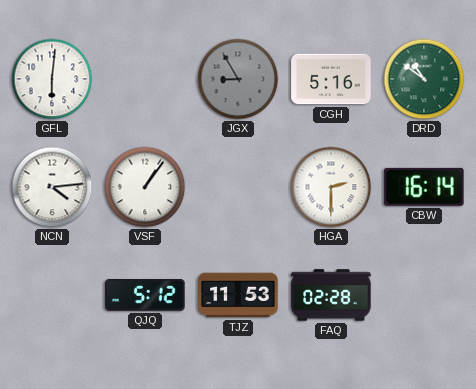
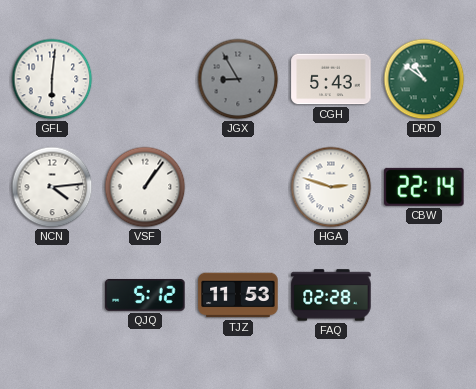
CGH: 5:16 -> 5:43
HGA: 2:30 -> 2:48
CBW: 16:14 -> 22:14
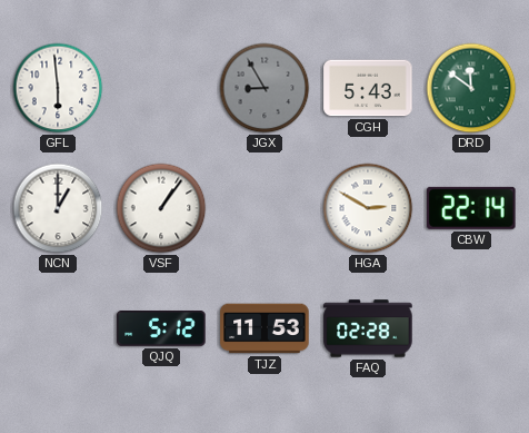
GFL: 6:01 -> 5:59
DRD: 10:51 -> 11:51
NCN: 4:14 -> 1:00
HGA: 2:48 -> 2:50
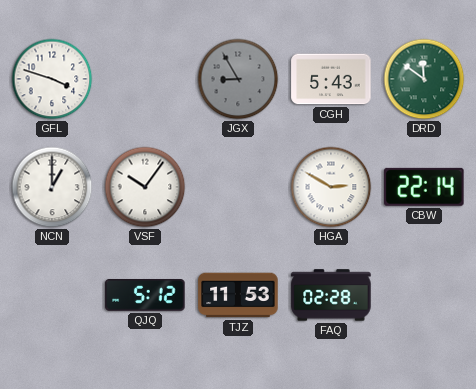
GFL: 5:59 -> 3:48
VSF: 1:06 -> 10:06
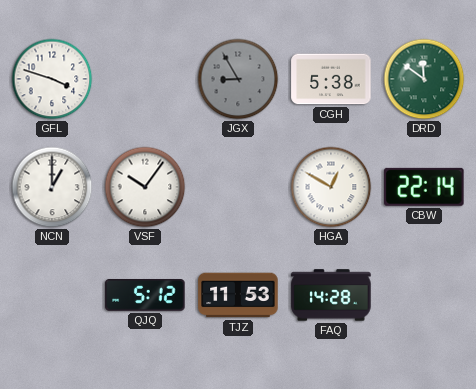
CGH: 5:43 -> 5:38
HGA: 2:50 -> 12:50
FAQ: 02:28 -> 14:28
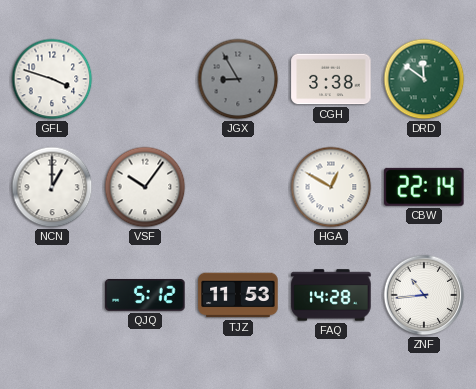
CGH: 5:38 -> 3:38
ZNF: none -> 10:44
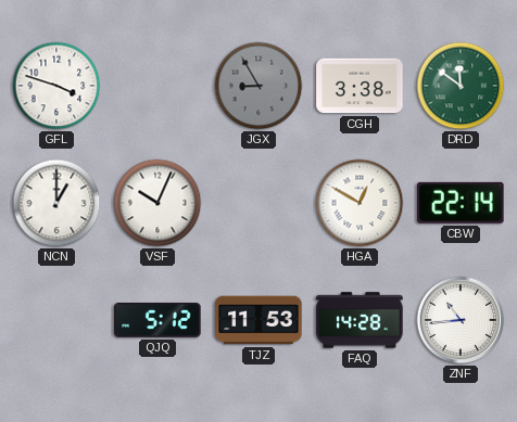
VSF: 10:06 -> 10:04
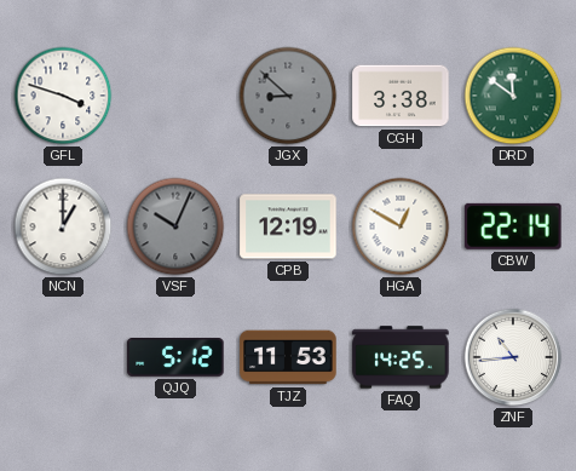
JGX: 8:55 -> 8:52
VSF dial: white -> grey
CPB: none -> 12:19
FAQ: 14:28 -> 14:25
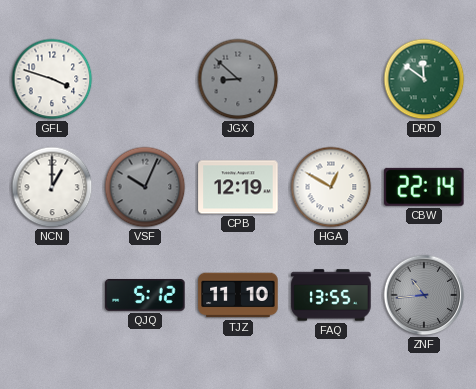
CGH: 3:38 -> none
TJZ: 11:53 -> 11:10
FAQ: 14:25 -> 13:55
ZNF dial: white -> grey
